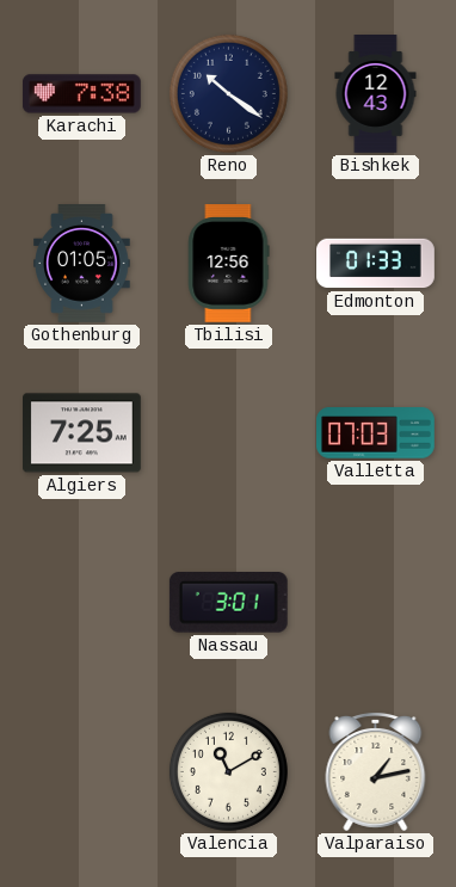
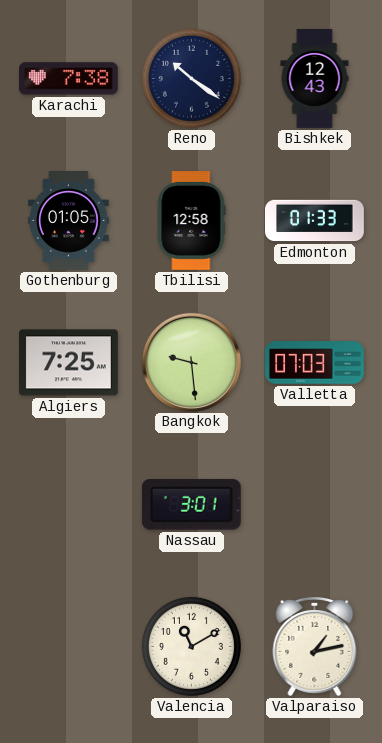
Tbilisi: 12:56 -> 12:58
Bangkok: none -> 9:29
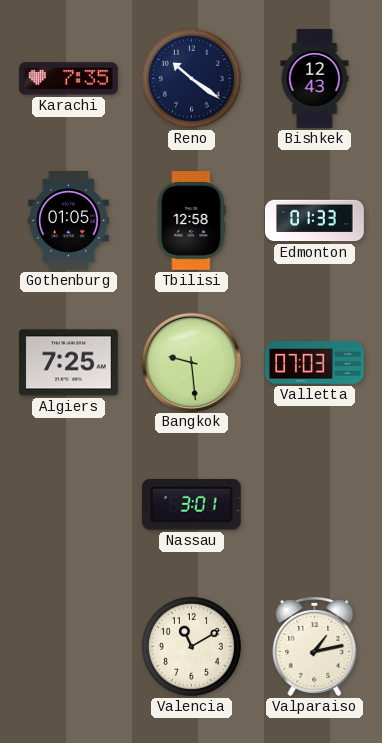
Karachi: 7:38 -> 7:35
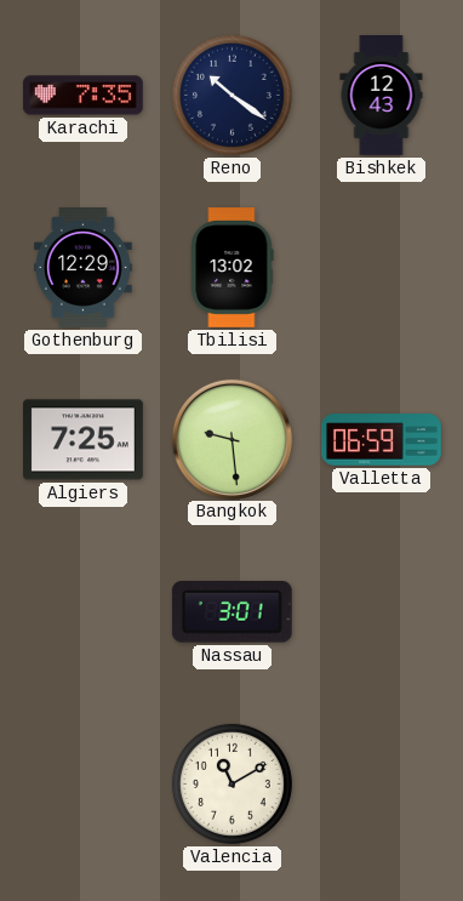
Gothenburg: 01:05 -> 12:29
Tbilisi: 12:58 -> 13:02
Edmonton: 01:33 -> none
Valletta: 07:03 -> 06:59
Valparaiso: 1:13 -> none
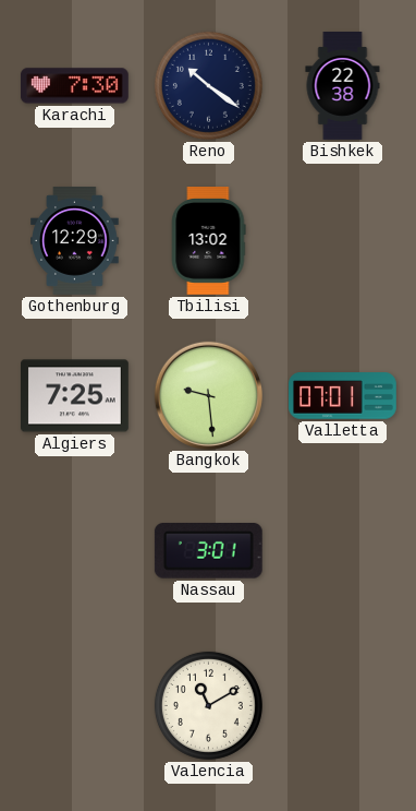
Karachi: 7:35 -> 7:30
Bishkek: 12:43 -> 22:38
Valletta: 06:59 -> 07:01
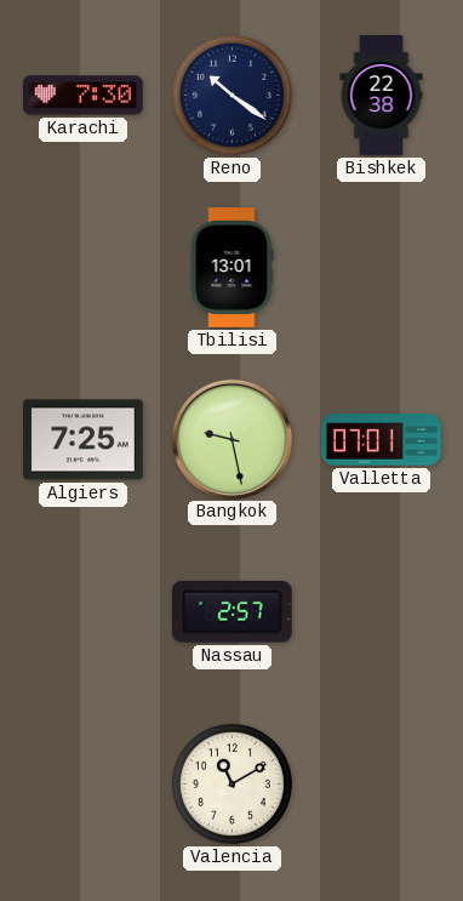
Gothenburg: 12:29 -> none
Tbilisi: 13:02 -> 13:01
Bangkok: 9:29 -> 9:28
Nassau: 3:01 -> 2:57
